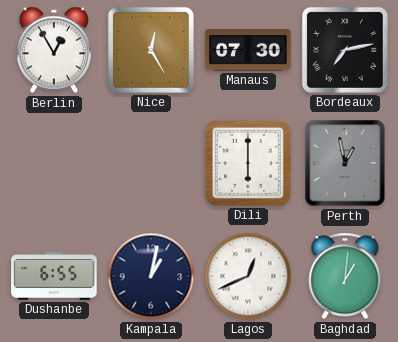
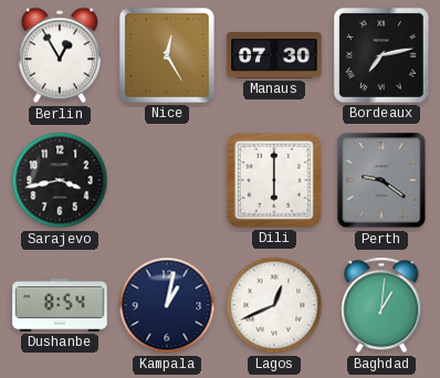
Sarajevo: none -> 3:43
Perth: 12:58 -> 9:21
Dushanbe: 6:55 -> 8:54
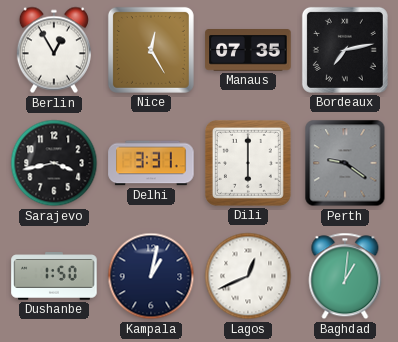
Manaus: 07:30 -> 07:35
Delhi: none -> 3:31
Dushanbe: 8:54 -> 1:50
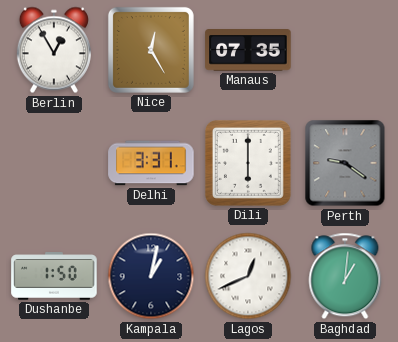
Bordeaux: 7:13 -> none
Sarajevo: 3:43 -> none
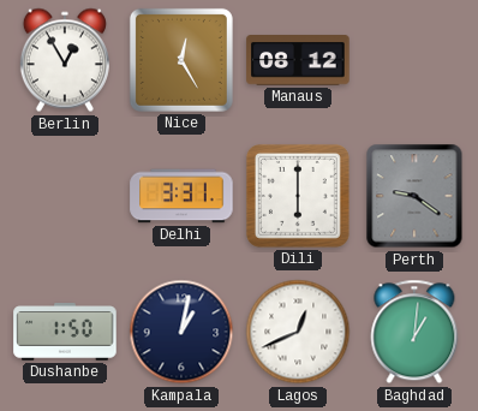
Manaus: 07:35 -> 08:12
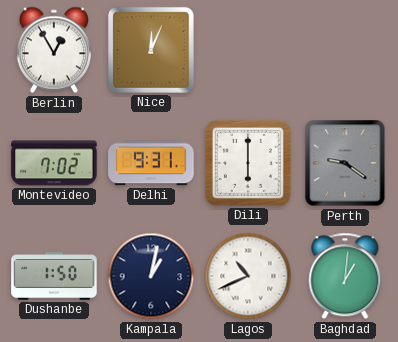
Nice: 12:25 -> 12:04
Manaus: 08:12 -> none
Montevideo: none -> 7:02
Delhi: 3:31 -> 9:31
Lagos: 12:41 -> 10:41
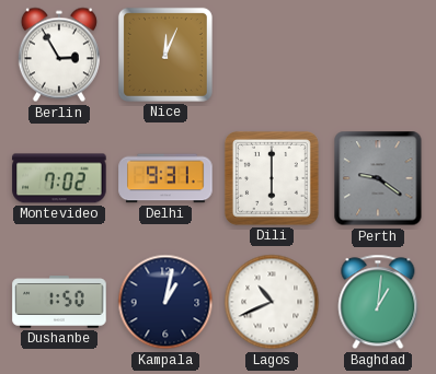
Berlin: 12:55 -> 2:55
